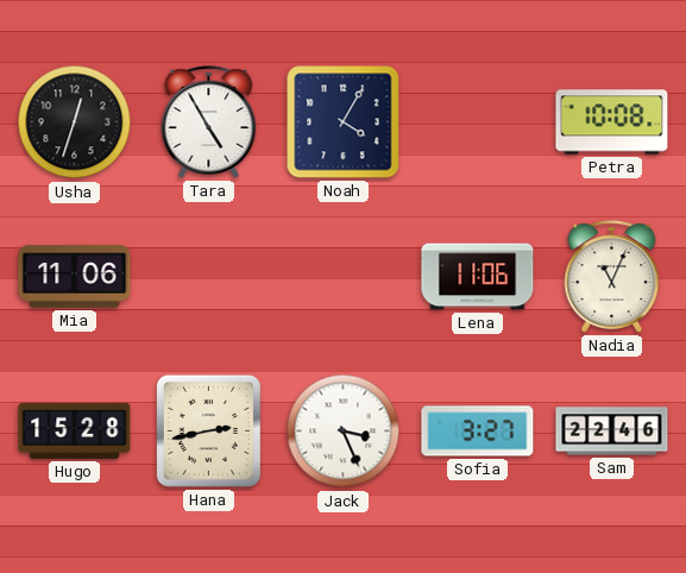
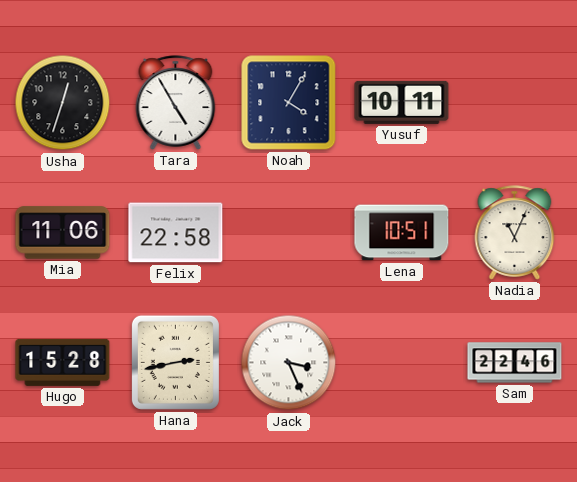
Yusuf: none -> 10:11
Petra: 10:08 -> none
Felix: none -> 22:58
Lena: 11:06 -> 10:51
Sofia: 3:27 -> none
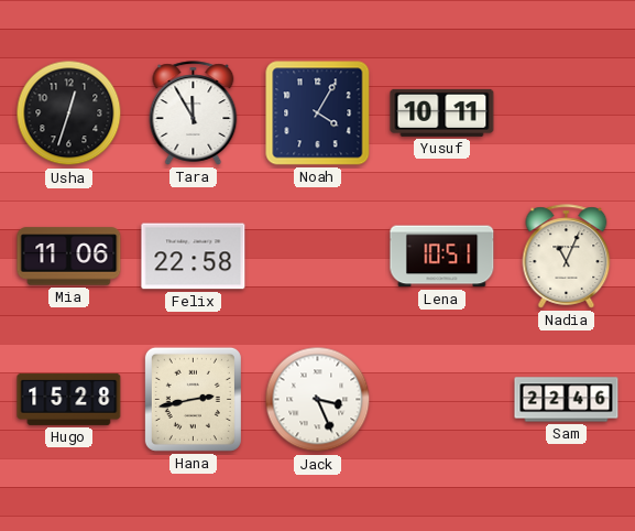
Tara: 4:55 -> 11:55
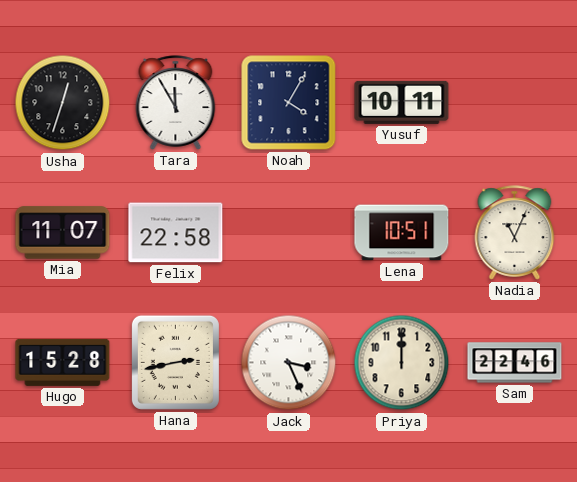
Mia: 11:06 -> 11:07
Priya: none -> 12:00
